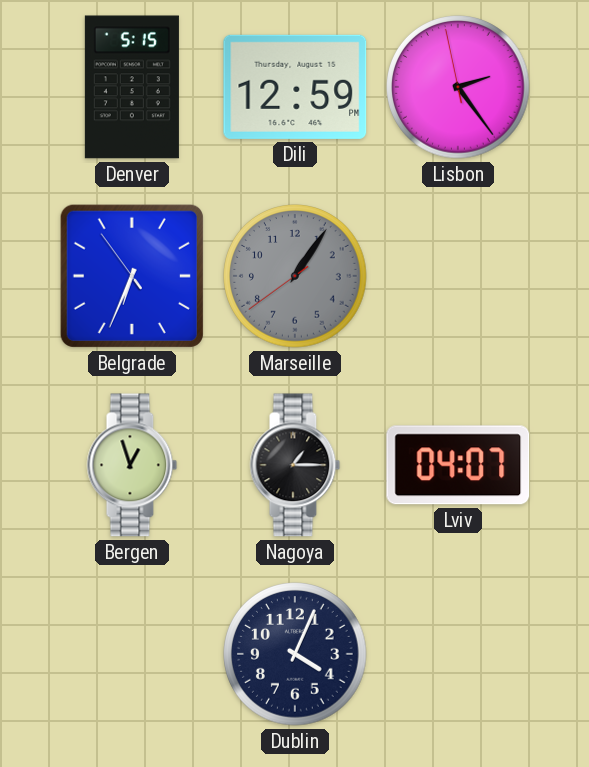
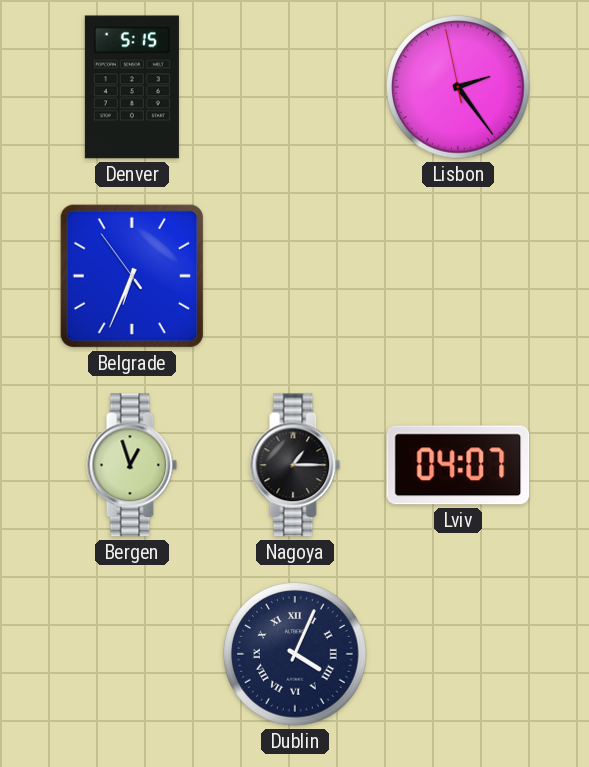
Dili: 12:59 -> none
Marseille: 1:05 -> none
Dublin numerals: Arabic -> Roman
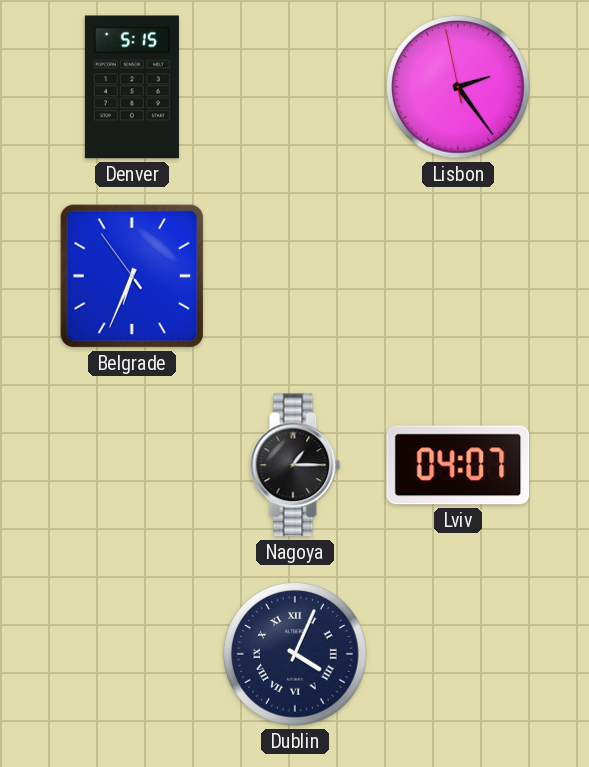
Bergen: 12:57 -> none
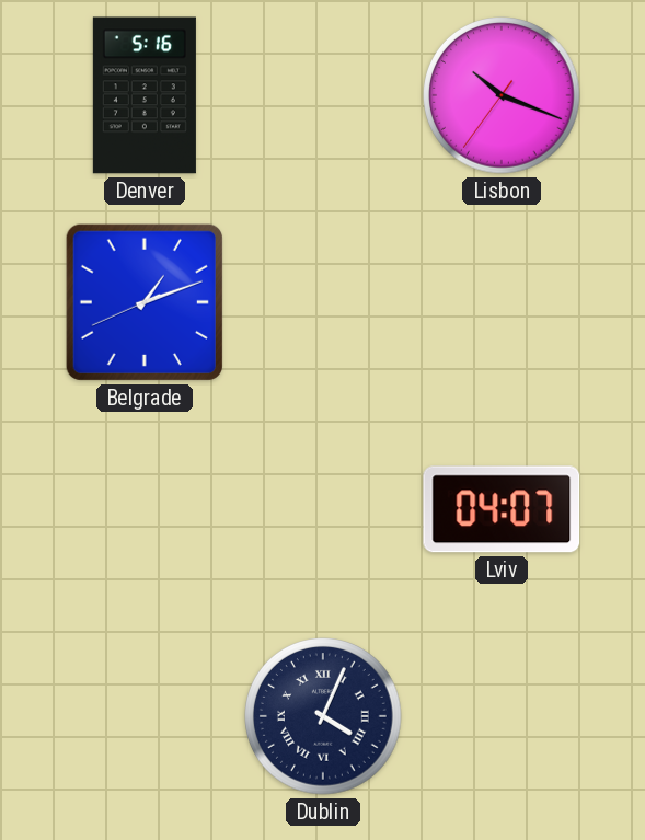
Denver: 5:15 -> 5:16
Lisbon: 2:23 -> 10:18
Belgrade: 6:33 -> 1:11
Nagoya: 1:15 -> none
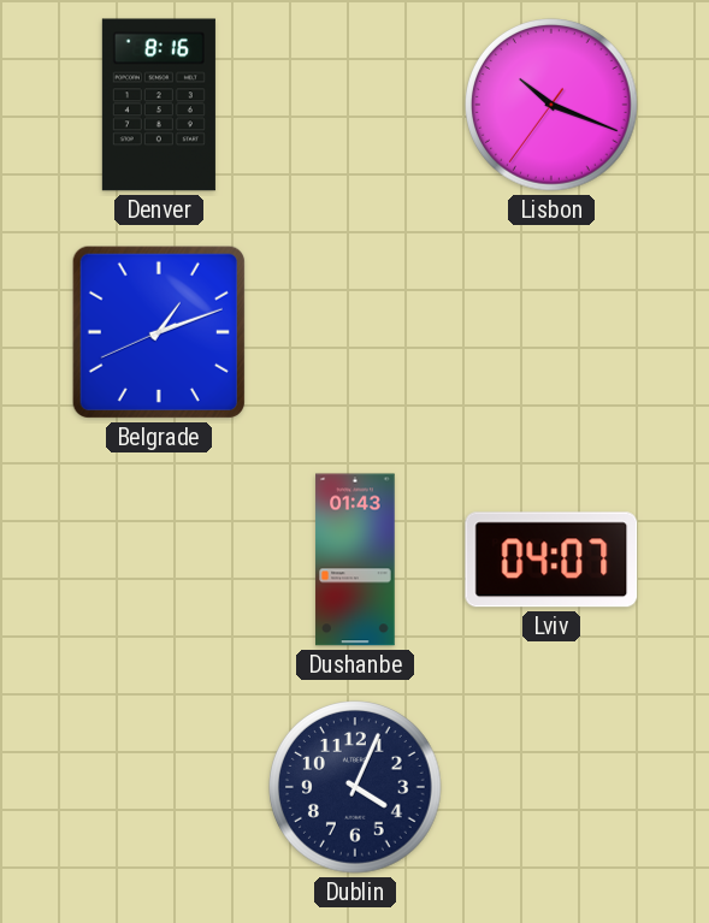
Denver: 5:16 -> 8:16
Dushanbe: none -> 01:43
Dublin numerals: Roman -> Arabic
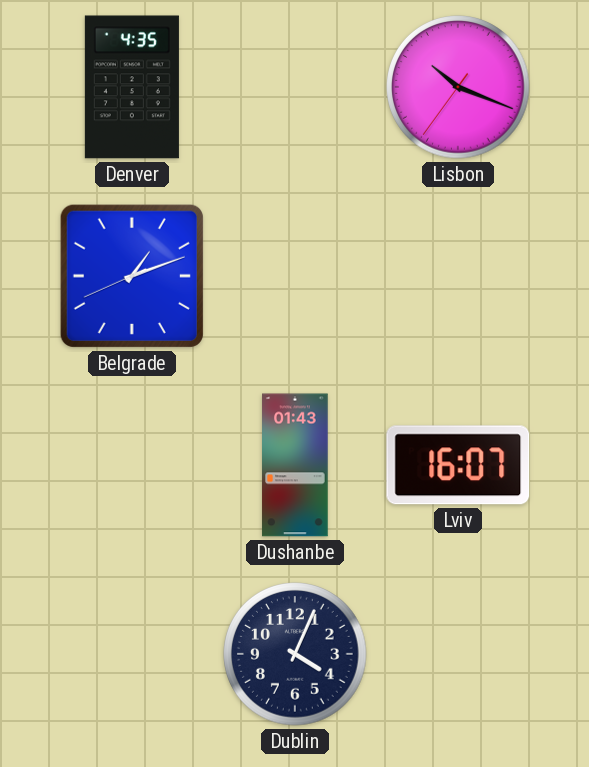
Denver: 8:16 -> 4:35
Lviv: 04:07 -> 16:07
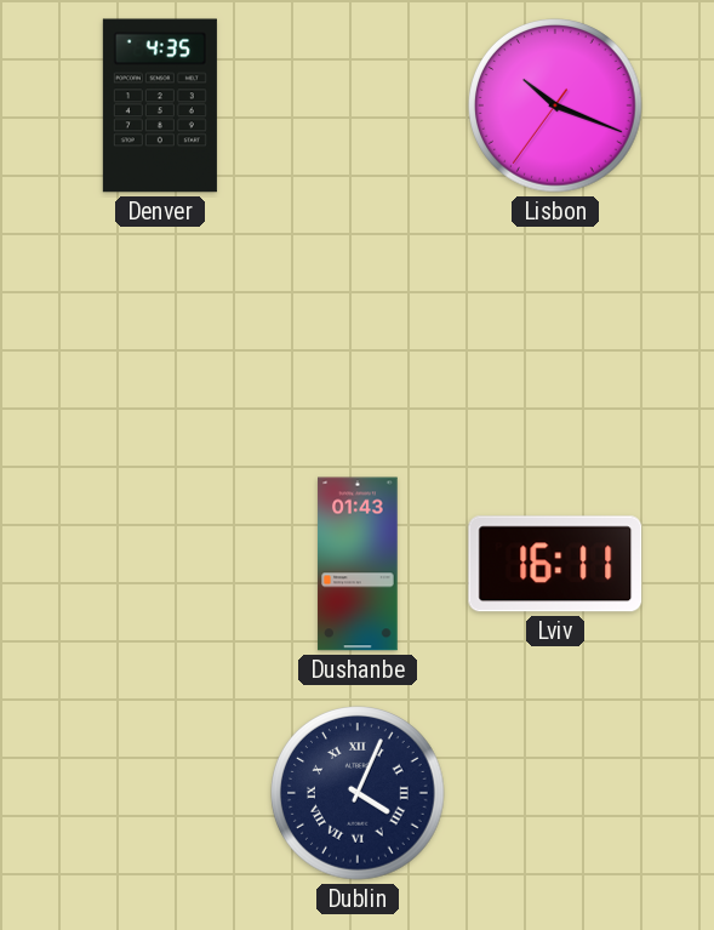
Belgrade: 1:11 -> none
Lviv: 16:07 -> 16:11
Dublin numerals: Arabic -> Roman
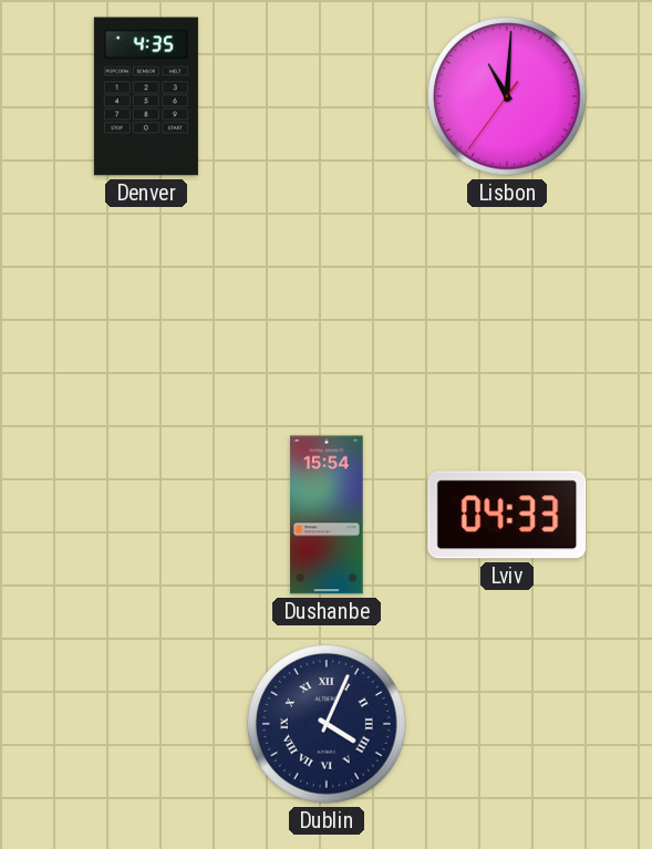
Lisbon: 10:18 -> 11:00
Dushanbe: 01:43 -> 15:54
Lviv: 16:11 -> 04:33
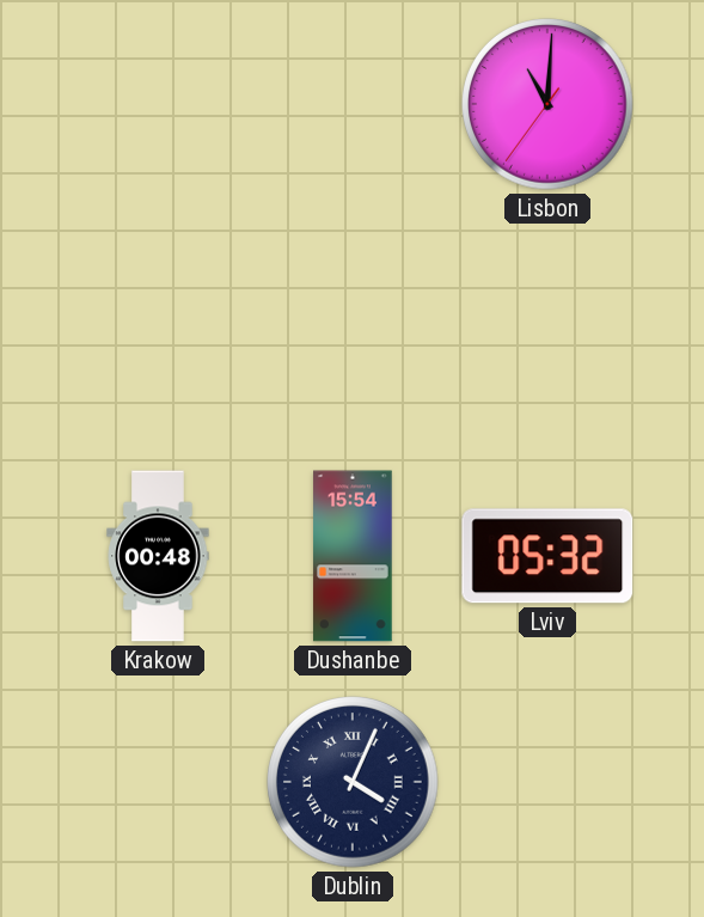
Denver: 4:35 -> none
Krakow: none -> 00:48
Lviv: 04:33 -> 05:32
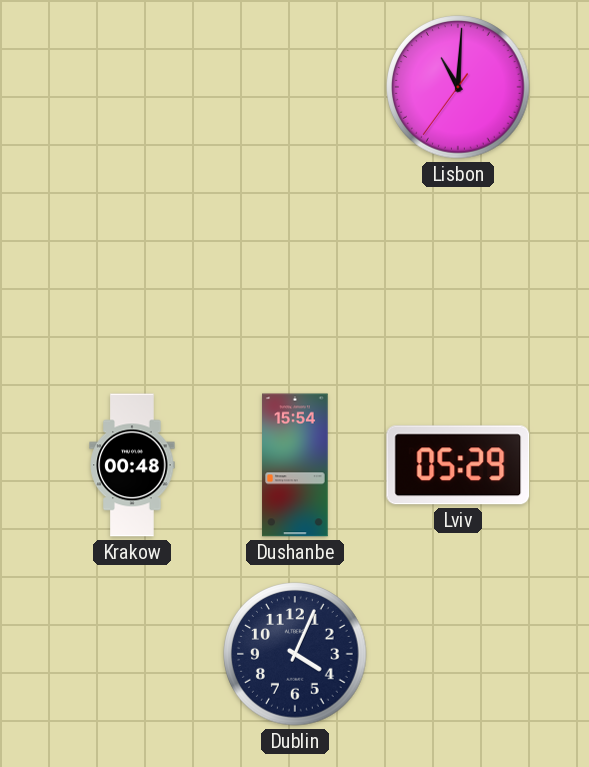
Lviv: 05:32 -> 05:29
Dublin numerals: Roman -> Arabic
